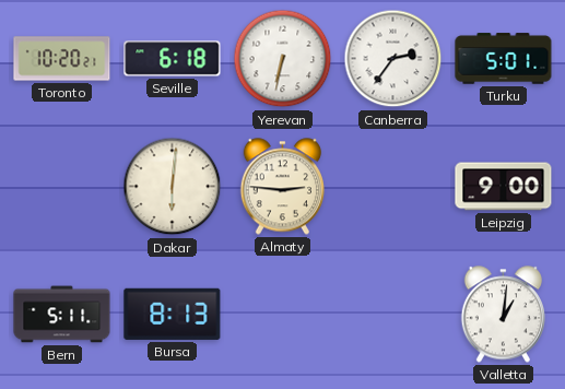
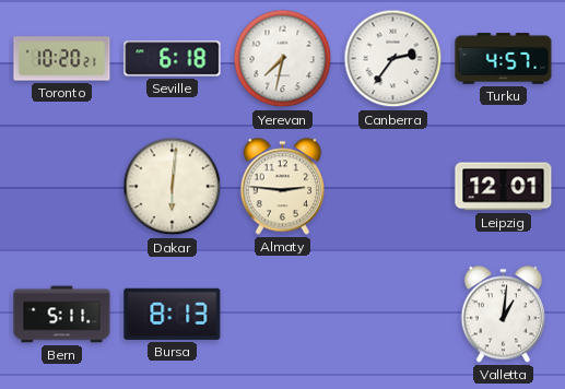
Yerevan: 6:32 -> 7:32
Turku: 5:01 -> 4:57
Leipzig: 9:00 -> 12:01
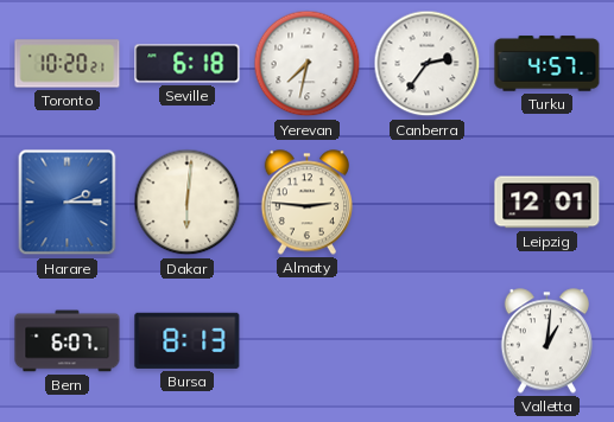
Harare: none -> 2:15
Bern: 5:11 -> 6:07
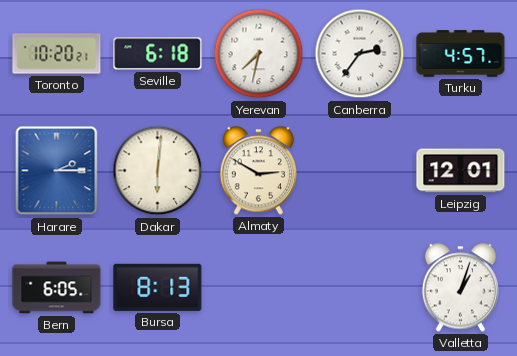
Almaty: 2:46 -> 2:50
Bern: 6:07 -> 6:05
Valletta: 1:01 -> 1:03
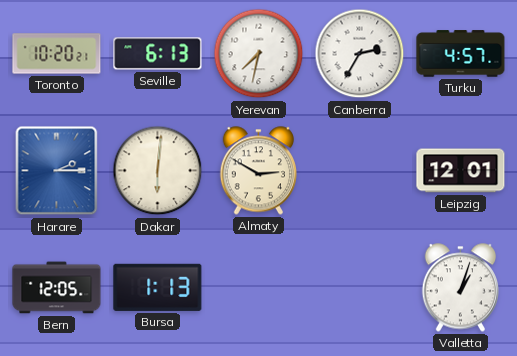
Seville: 6:18 -> 6:13
Canberra: 2:36 -> 2:35
Bern: 6:05 -> 12:05
Bursa: 8:13 -> 1:13
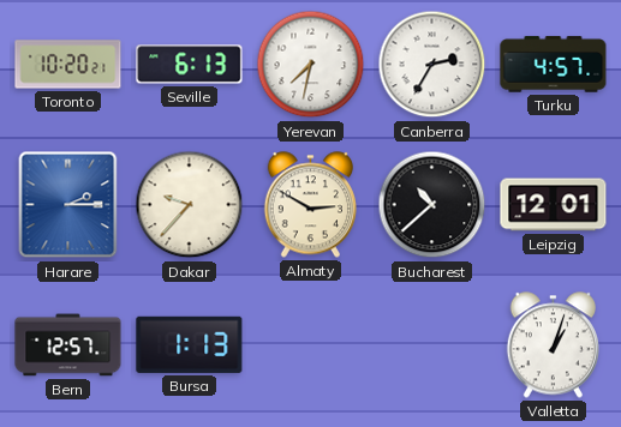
Dakar: 6:01 -> 9:37
Bucharest: none -> 10:38
Bern: 12:05 -> 12:57
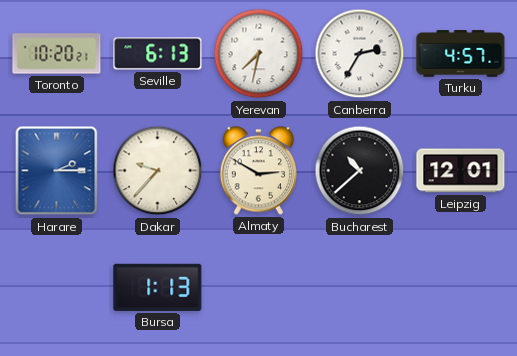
Bern: 12:57 -> none
Valletta: 1:03 -> none
